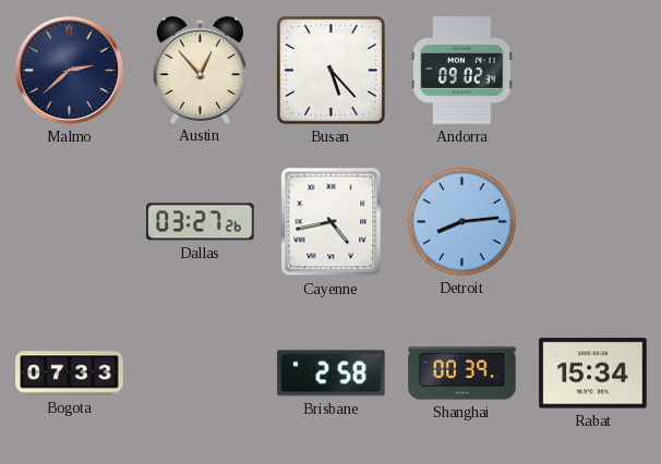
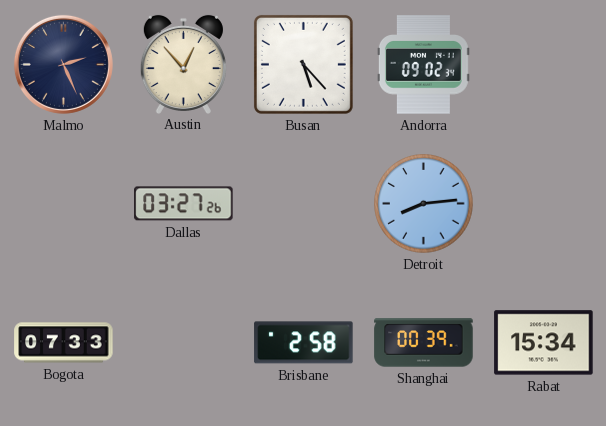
Malmo: 2:38 -> 2:26
Cayenne: 4:43 -> none
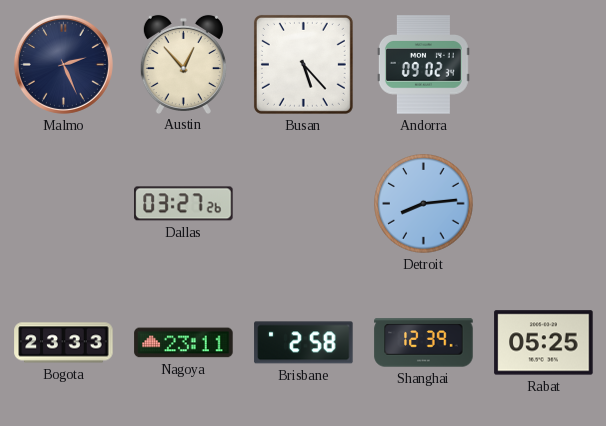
Bogota: 07:33 -> 23:33
Nagoya: none -> 23:11
Shanghai: 00:39 -> 12:39
Rabat: 15:34 -> 05:25
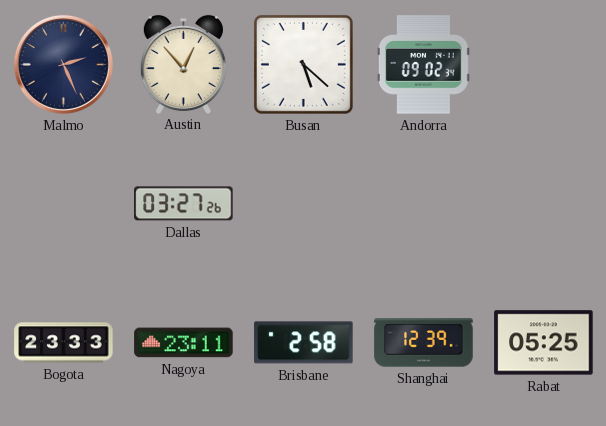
Busan: 5:23 -> 5:22
Detroit: 8:14 -> none
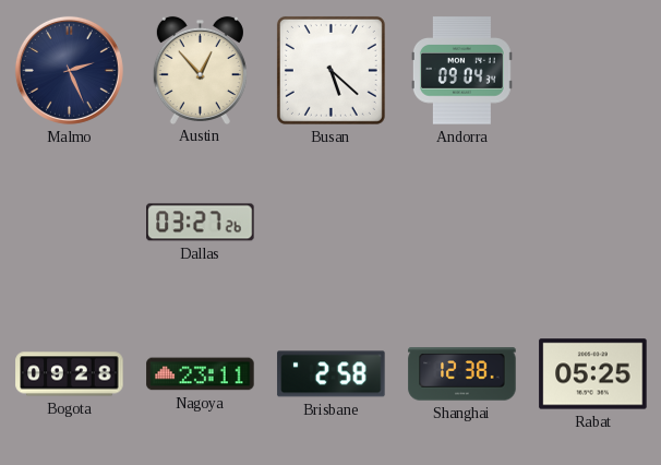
Andorra: 09:02 -> 09:04
Bogota: 23:33 -> 09:28
Shanghai: 12:39 -> 12:38
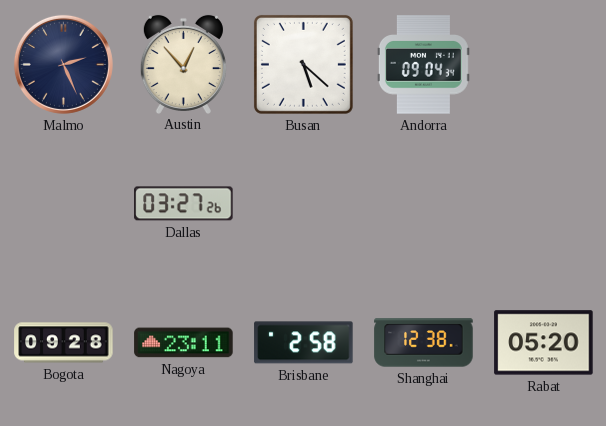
Rabat: 05:25 -> 05:20
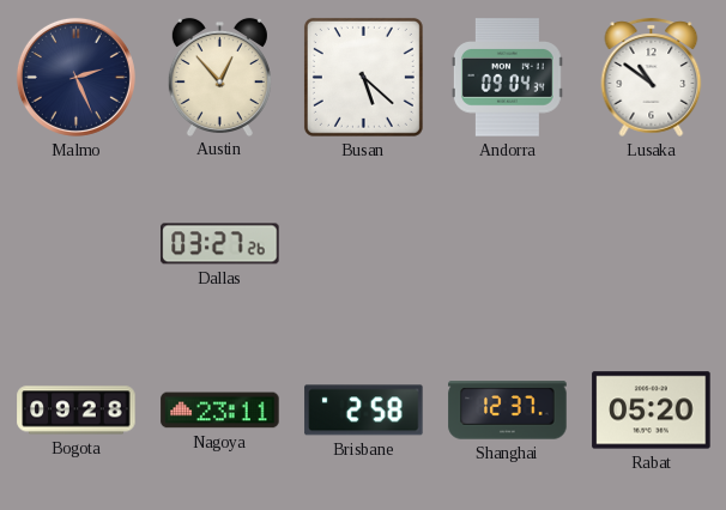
Lusaka: none -> 10:51
Shanghai: 12:38 -> 12:37
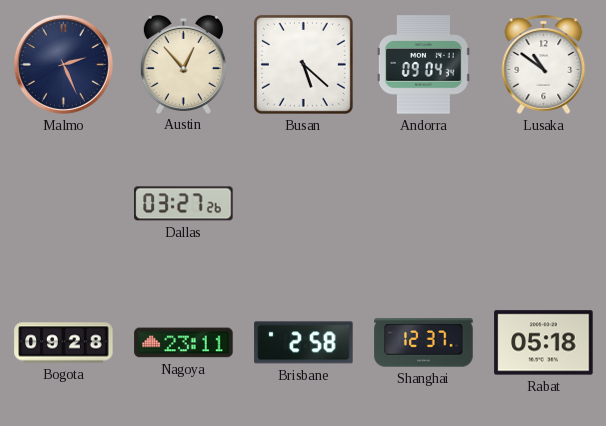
Rabat: 05:20 -> 05:18
